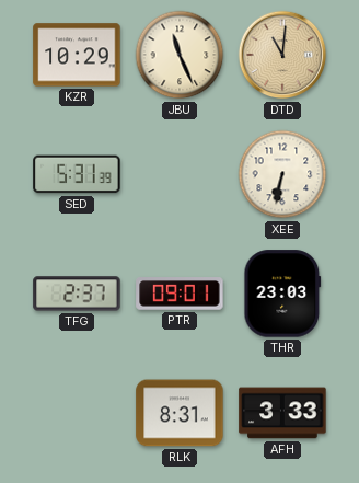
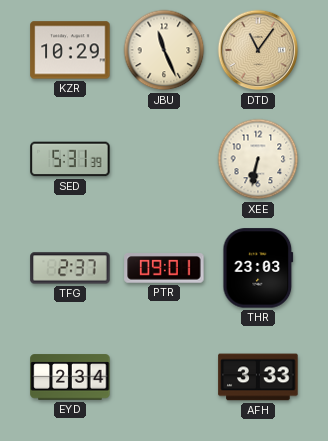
DTD: 11:01 -> 11:06
EYD: none -> 2:34
RLK: 8:31 -> none
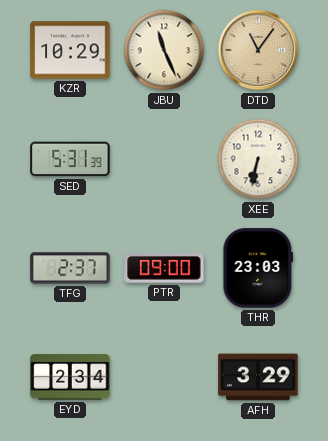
PTR: 09:01 -> 09:00
AFH: 3:33 -> 3:29
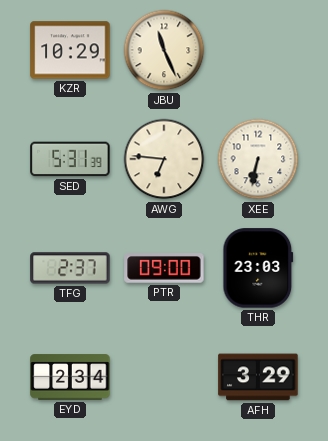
DTD: 11:06 -> none
AWG: none -> 6:46
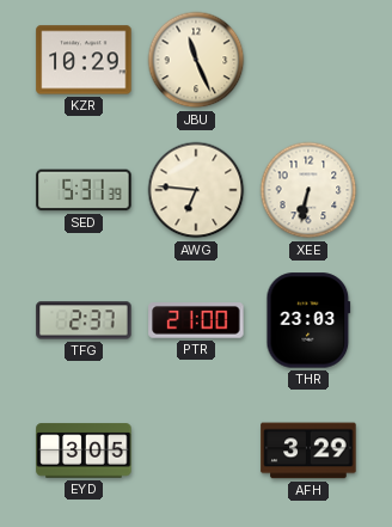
PTR: 09:00 -> 21:00
EYD: 2:34 -> 3:05
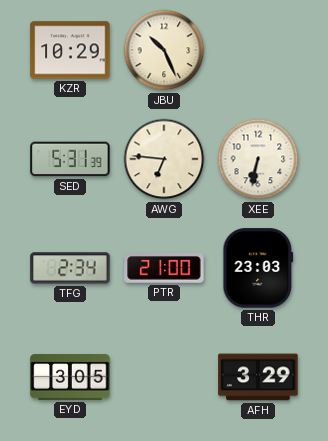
JBU: 11:26 -> 10:26
TFG: 2:37 -> 2:34
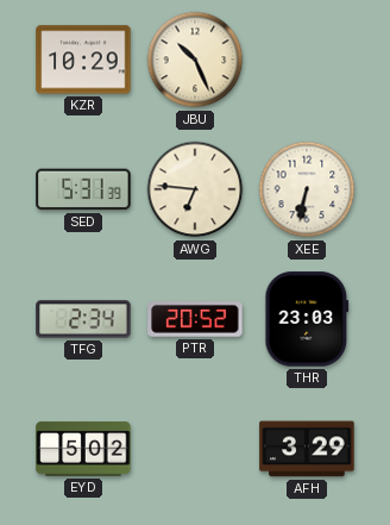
PTR: 21:00 -> 20:52
EYD: 3:05 -> 5:02
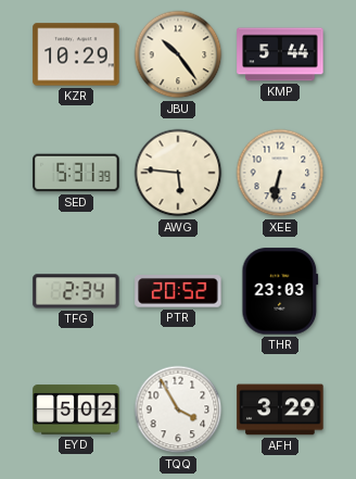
JBU: 10:26 -> 10:24
KMP: none -> 5:44
AWG: 6:46 -> 5:46
TQQ: none -> 3:55
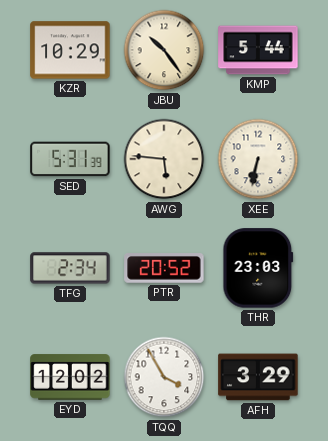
EYD: 5:02 -> 12:02
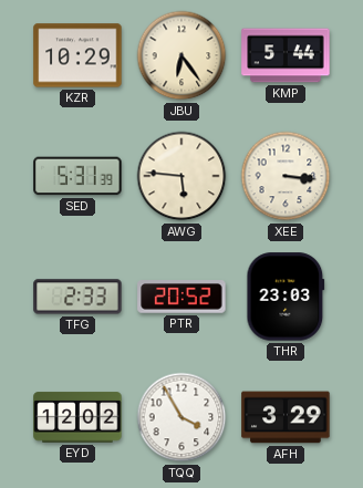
JBU: 10:24 -> 6:24
XEE: 6:32 -> 3:16
TFG: 2:34 -> 2:33
